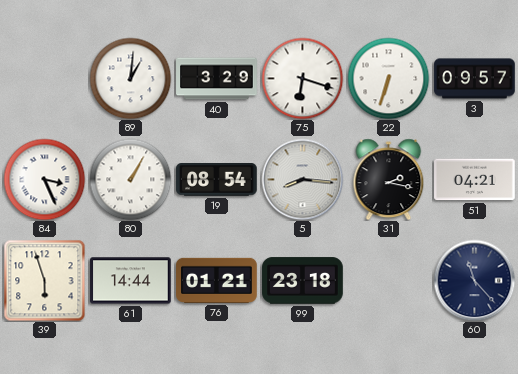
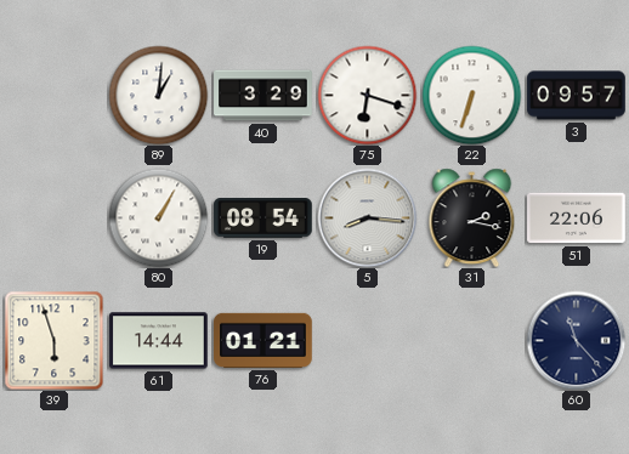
84: 3:26 -> none
51: 04:21 -> 22:06
99: 23:18 -> none
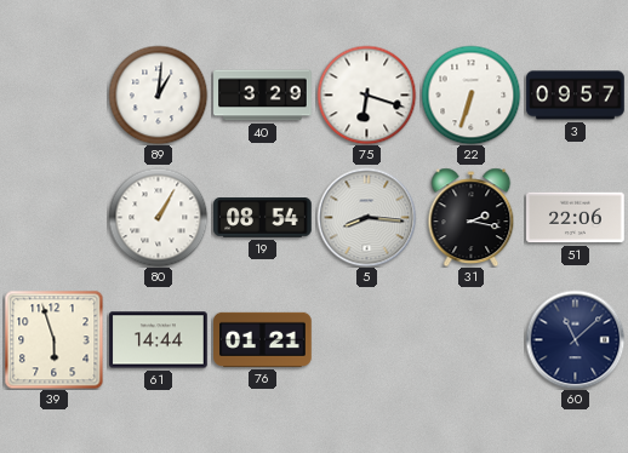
60: 11:23 -> 11:08
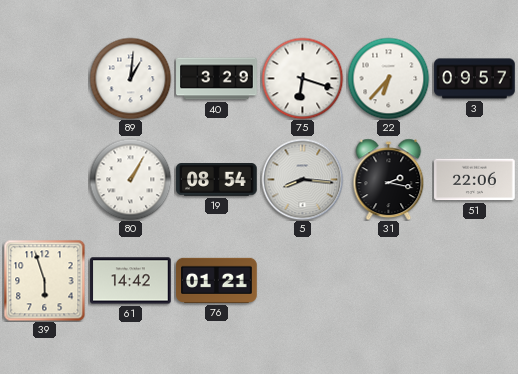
22: 6:33 -> 6:37
61: 14:44 -> 14:42
60: 11:08 -> none
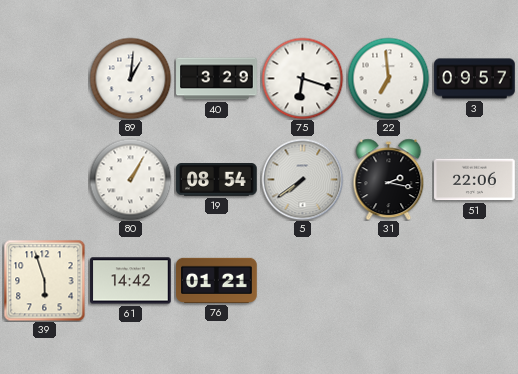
22: 6:37 -> 6:59
5: 8:16 -> 7:39
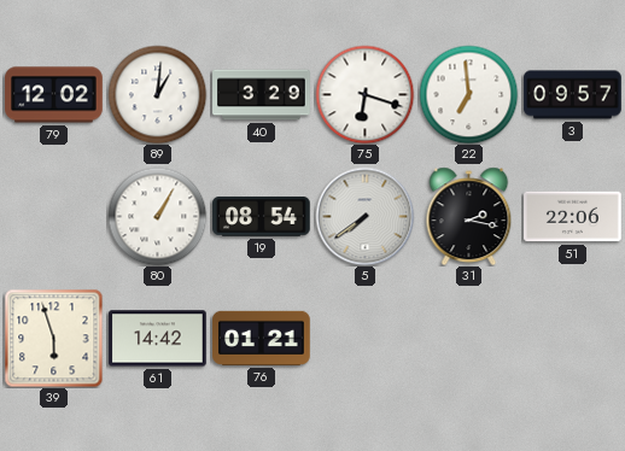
79: none -> 12:02
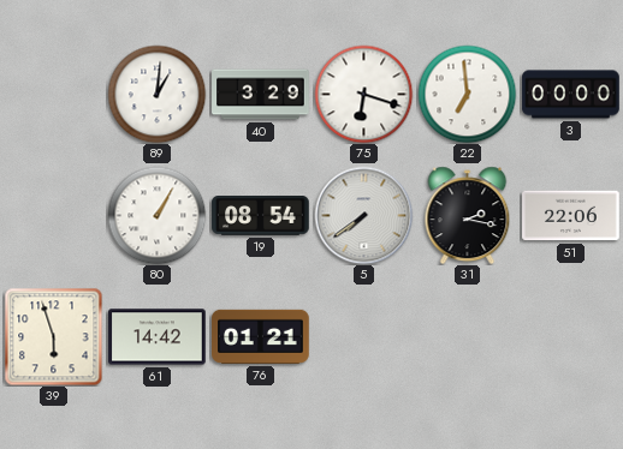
79: 12:02 -> none
3: 09:57 -> 00:00
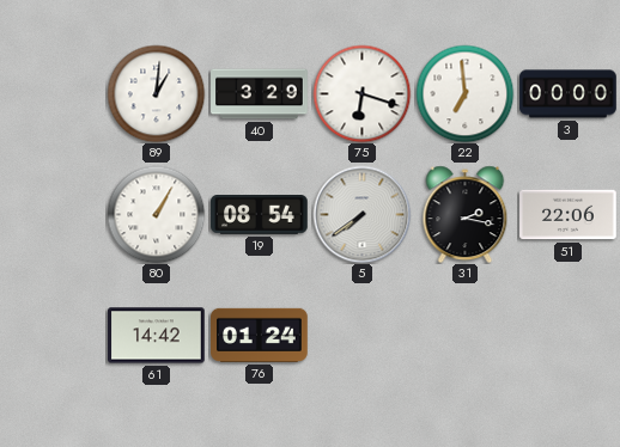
39: 5:57 -> none
76: 01:21 -> 01:24
